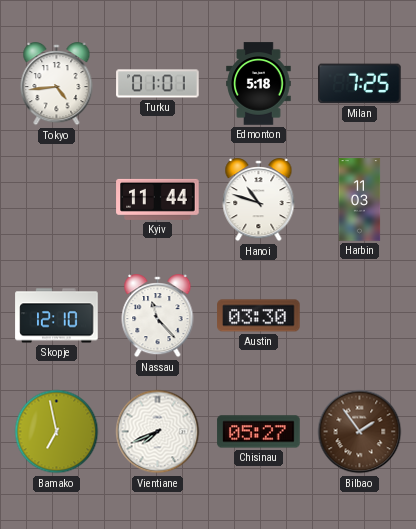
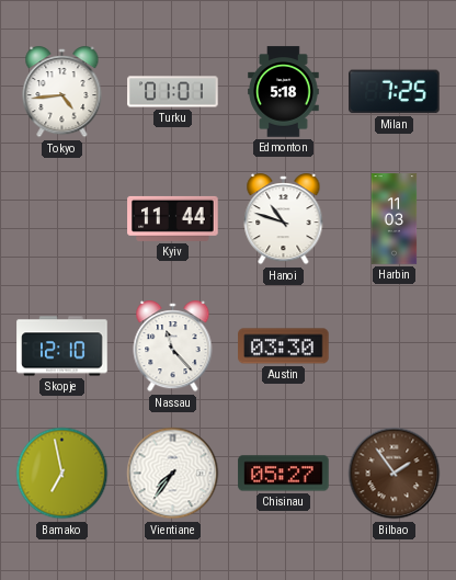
Vientiane: 7:41 -> 7:36
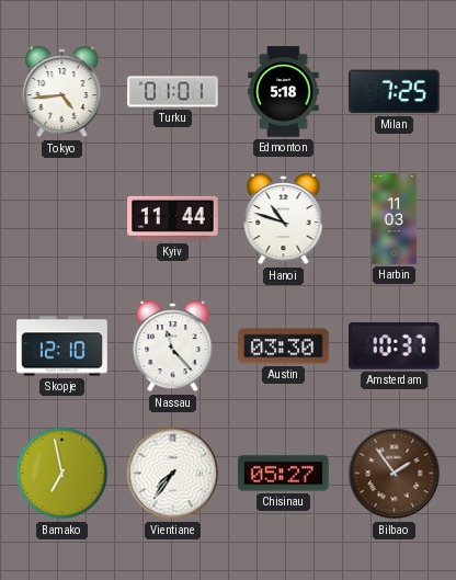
Amsterdam: none -> 10:37
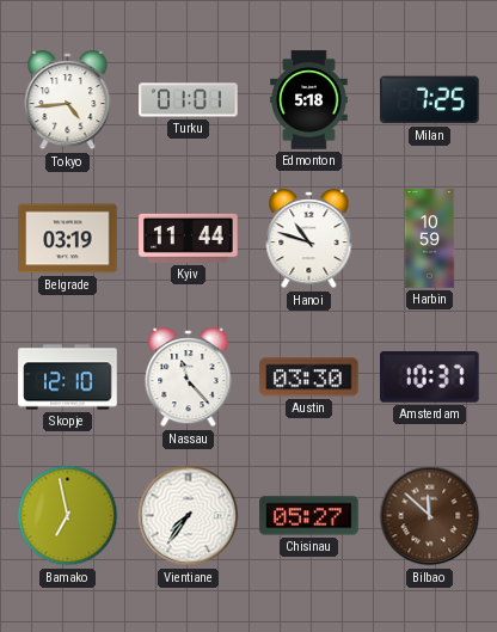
Belgrade: none -> 03:19
Harbin: 11:03 -> 10:59
Bilbao: 1:54 -> 11:52
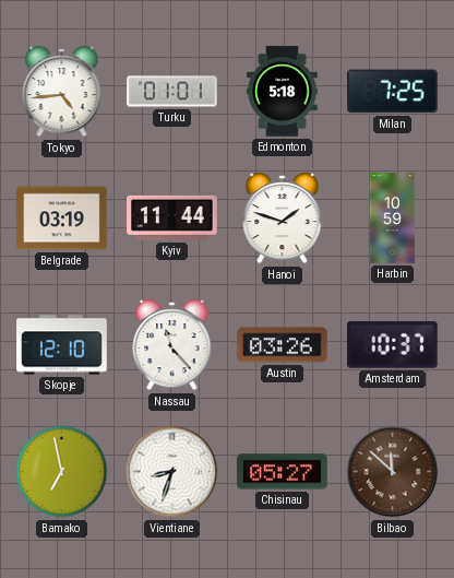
Hanoi: 10:48 -> 1:48
Austin: 03:30 -> 03:26
Vientiane: 7:36 -> 8:33
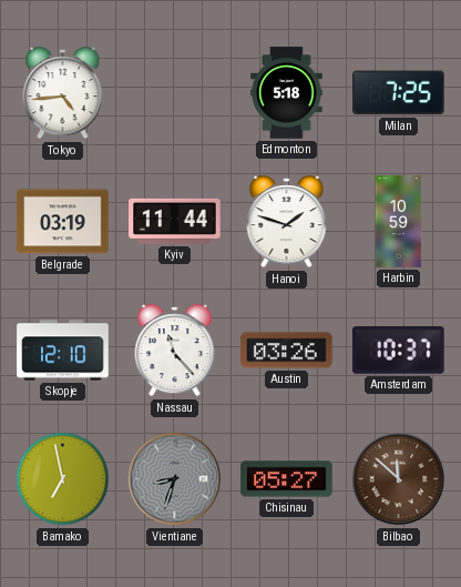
Turku: 01:01 -> none
Vientiane dial: white -> grey
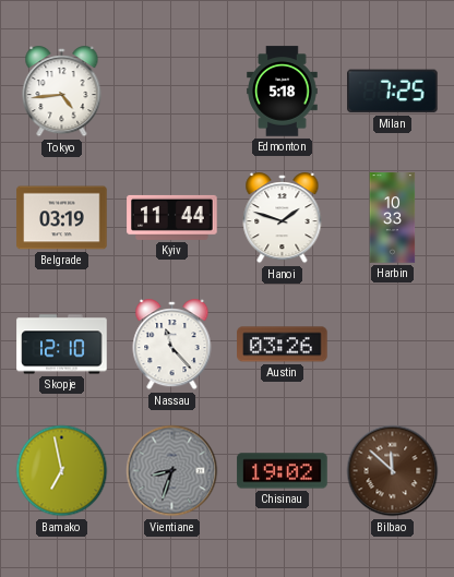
Harbin: 10:59 -> 10:33
Amsterdam: 10:37 -> none
Chisinau: 05:27 -> 19:02
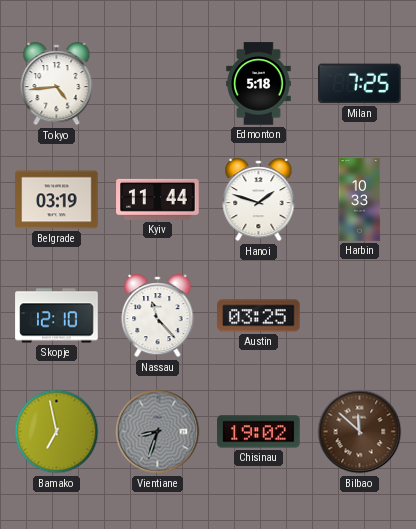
Austin: 03:26 -> 03:25
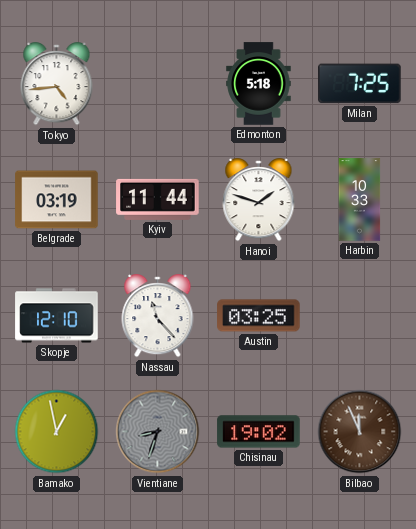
Bamako: 6:58 -> 12:58
Bilbao: 11:52 -> 11:56
